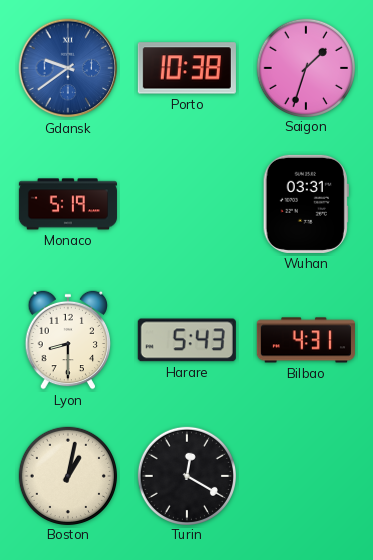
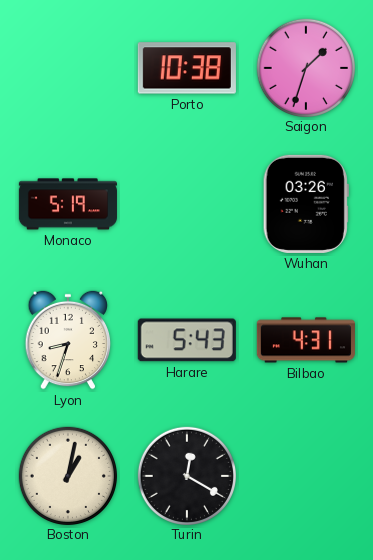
Gdansk: 9:39 -> none
Wuhan: 03:31 -> 03:26
Lyon: 8:30 -> 8:33
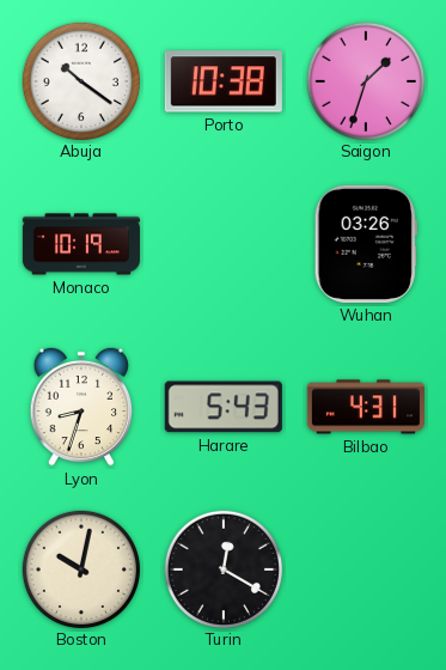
Abuja: none -> 10:21
Monaco: 5:19 -> 10:19
Boston: 1:02 -> 10:02
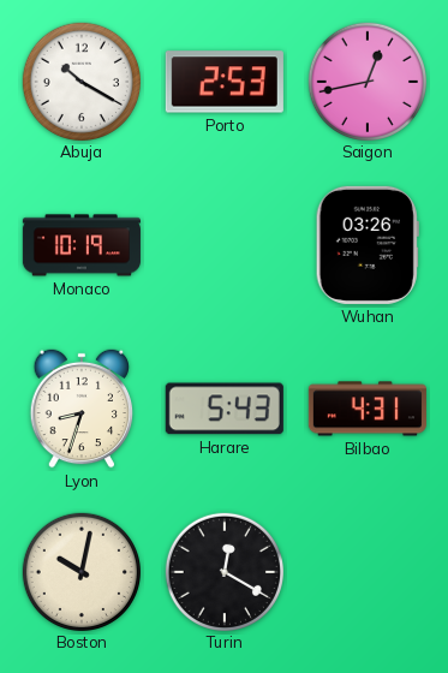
Abuja: 10:21 -> 10:20
Porto: 10:38 -> 2:53
Saigon: 1:33 -> 12:43
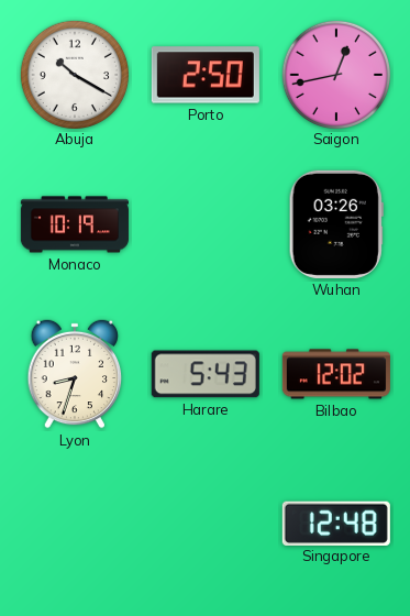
Porto: 2:53 -> 2:50
Bilbao: 4:31 -> 12:02
Boston: 10:02 -> none
Turin: 12:20 -> none
Singapore: none -> 12:48
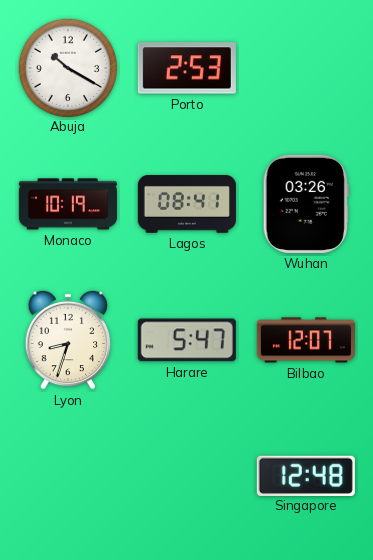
Porto: 2:50 -> 2:53
Saigon: 12:43 -> none
Lagos: none -> 08:41
Harare: 5:43 -> 5:47
Bilbao: 12:02 -> 12:07
